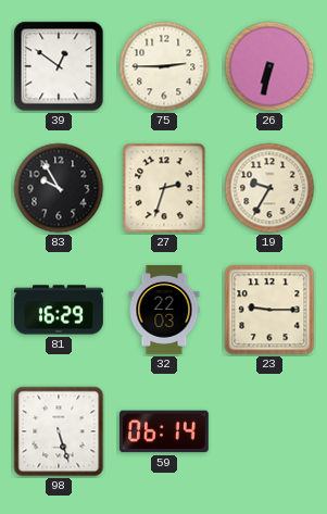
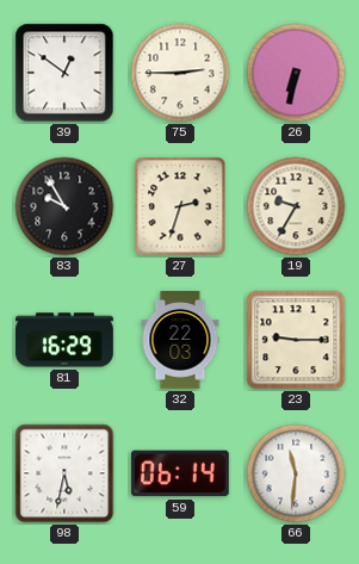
98: 5:27 -> 5:32
66: none -> 11:31
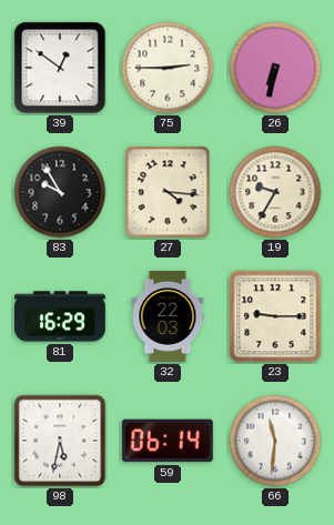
27: 2:33 -> 4:16
